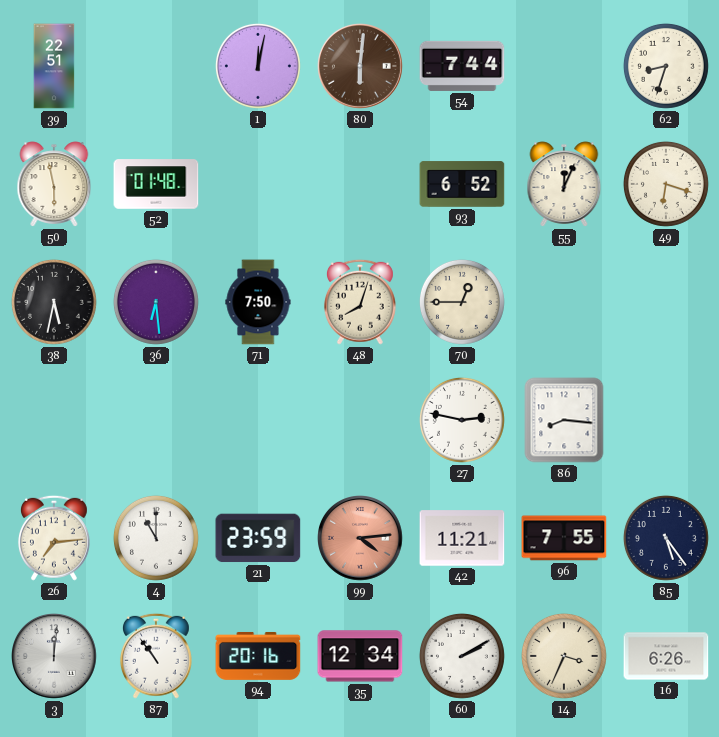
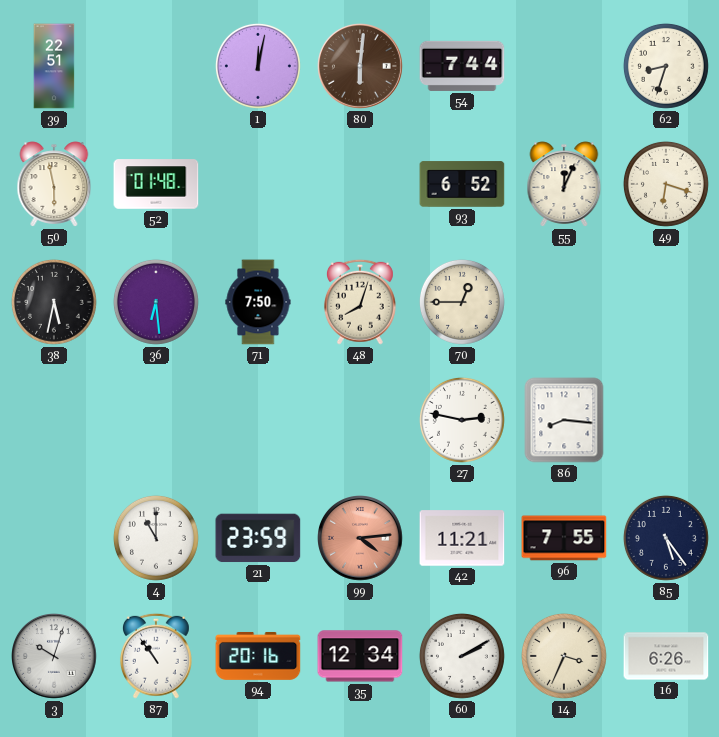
26: 7:14 -> none
3: 12:01 -> 10:03
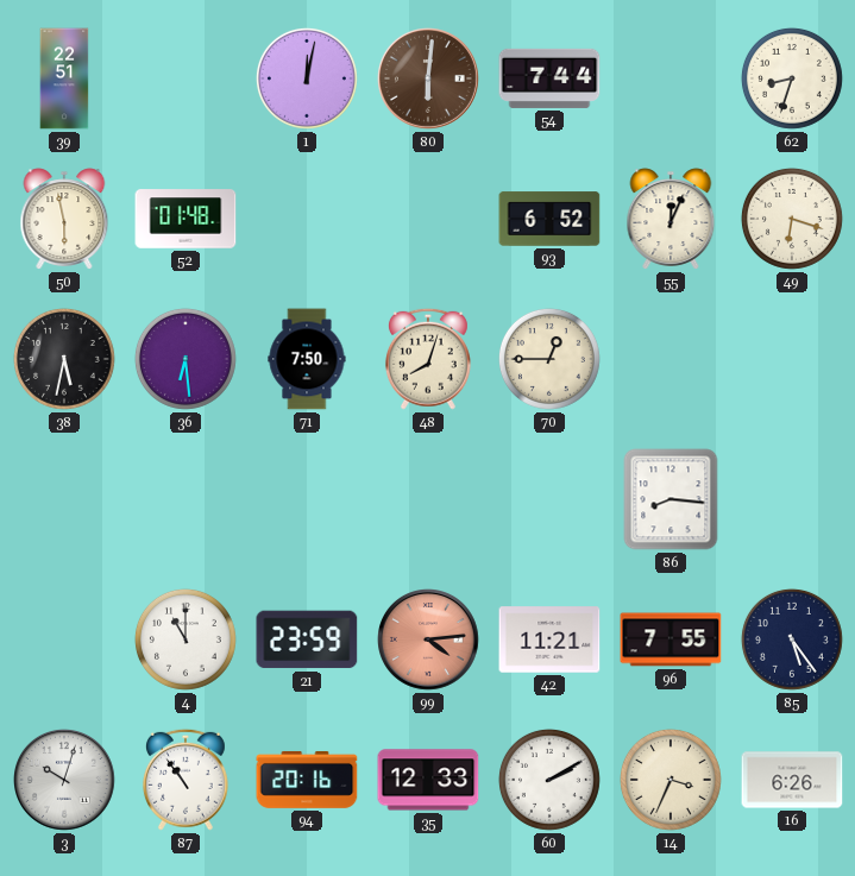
27: 2:47 -> none
35: 12:34 -> 12:33
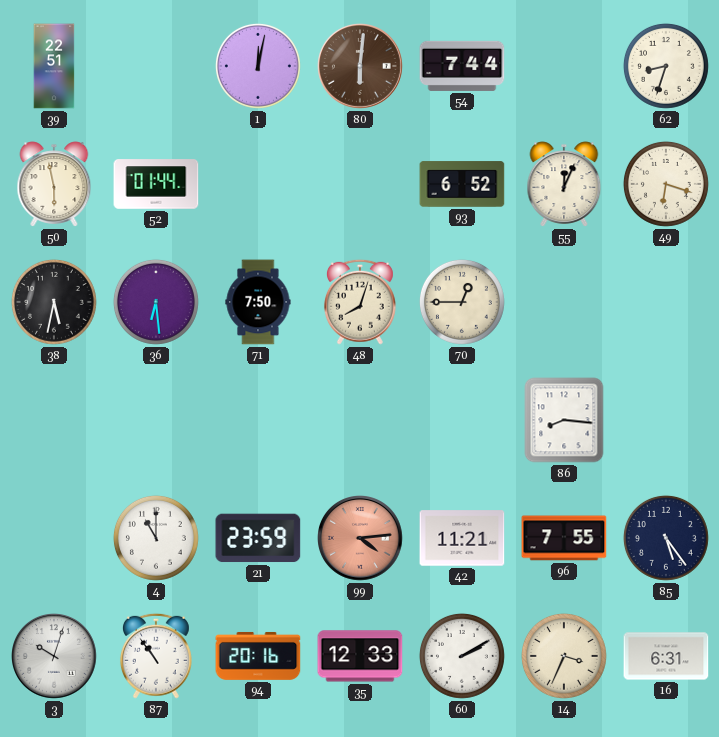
52: 01:48 -> 01:44
16: 6:26 -> 6:31
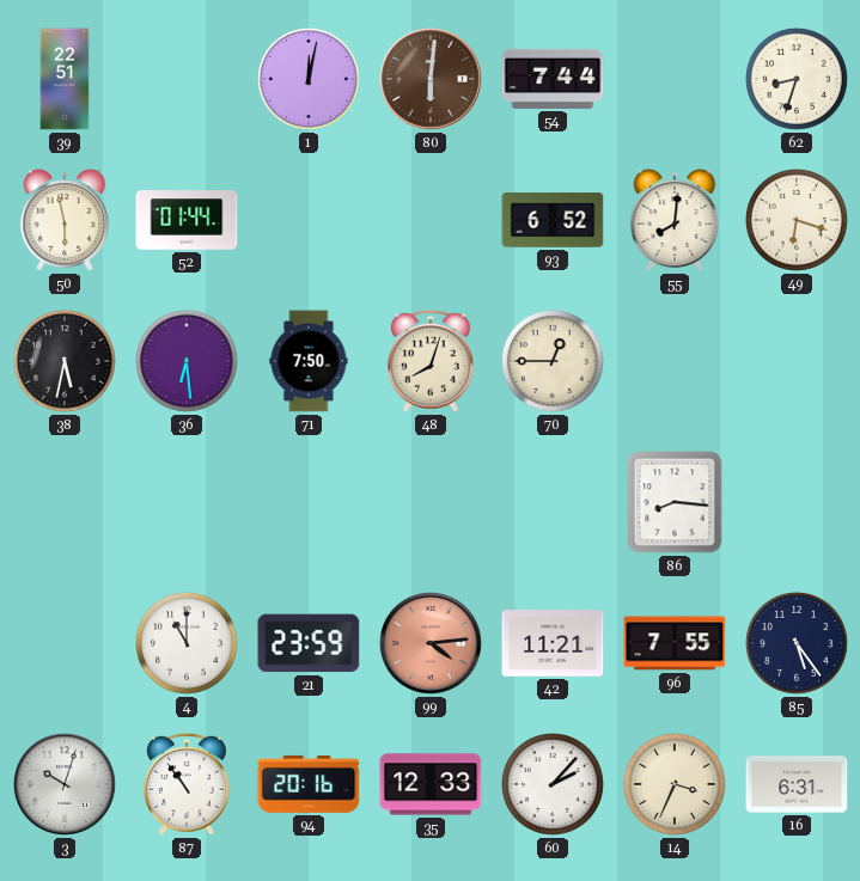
55: 12:04 -> 8:01
60: 2:10 -> 2:07
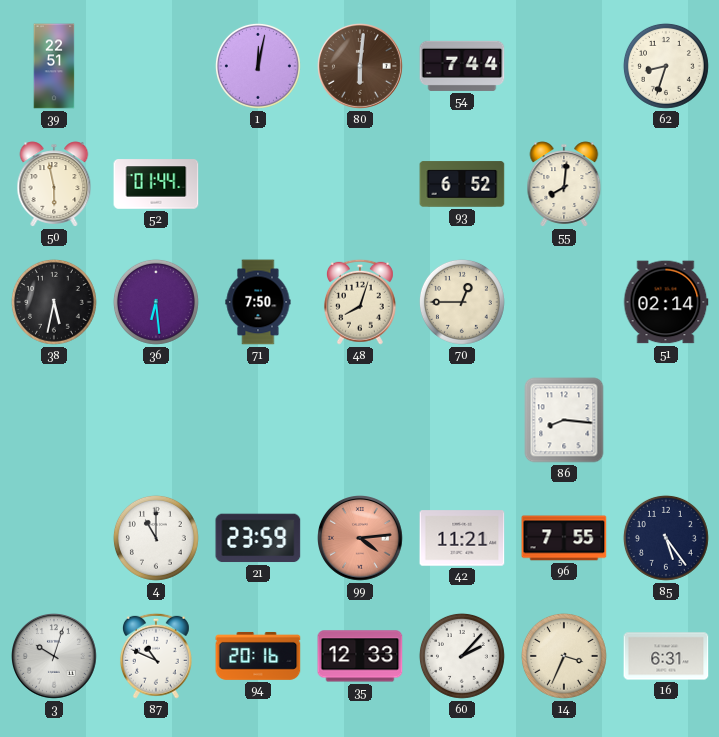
49: 6:18 -> none
51: none -> 02:14
87: 10:54 -> 10:49
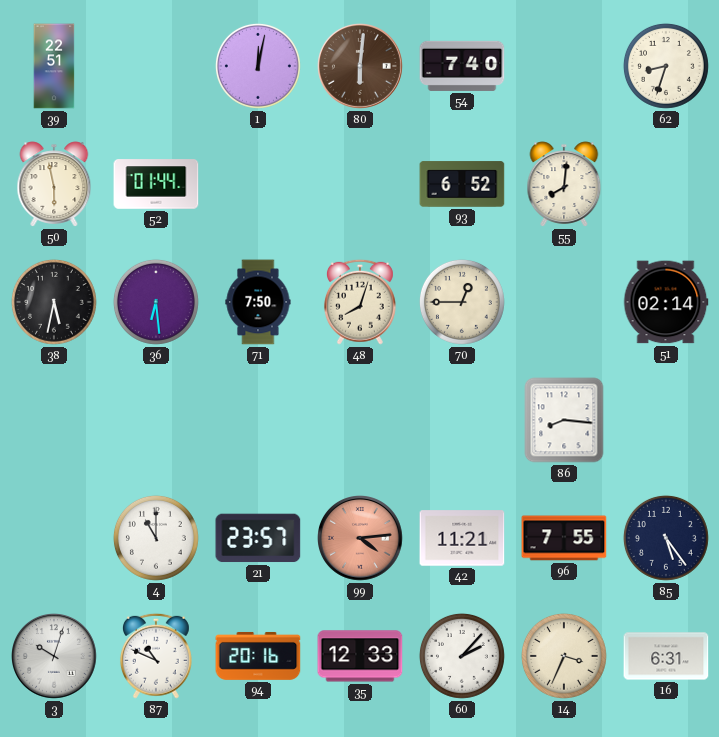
54: 7:44 -> 7:40
21: 23:59 -> 23:57
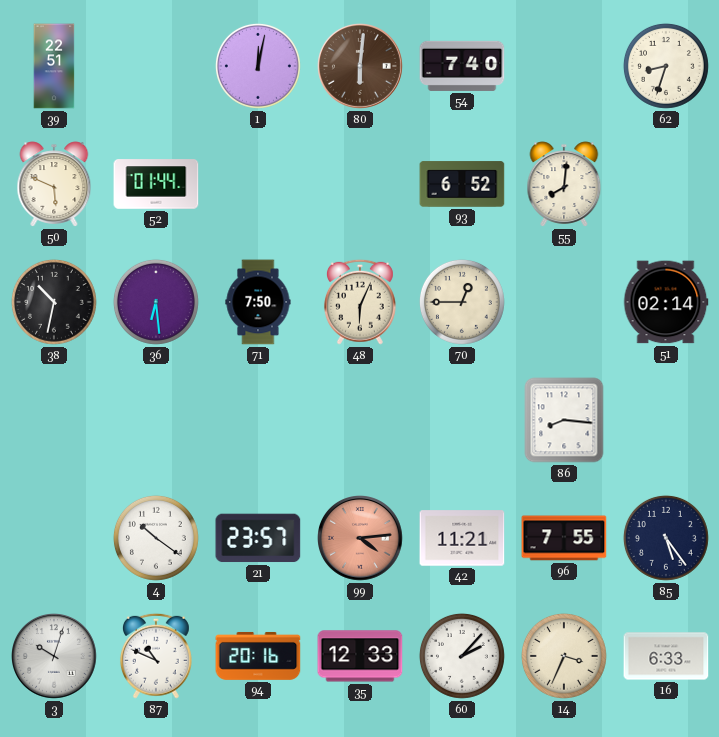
50: 5:58 -> 5:49
38: 5:32 -> 10:32
48: 8:03 -> 6:04
4: 11:00 -> 10:21
16: 6:31 -> 6:33
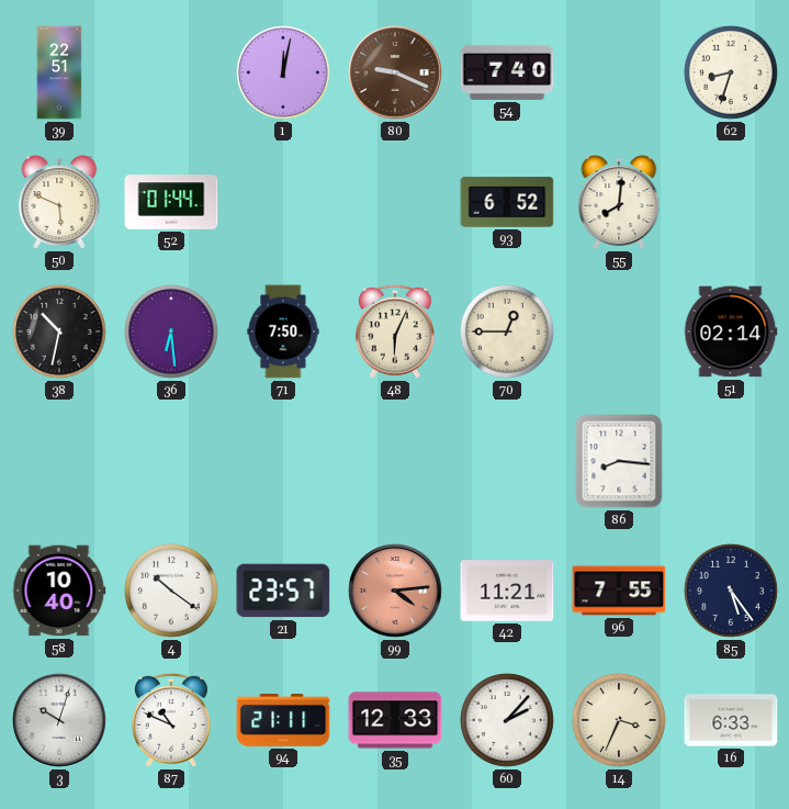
80: 6:01 -> 9:19
58: none -> 10:40
94: 20:16 -> 21:11
